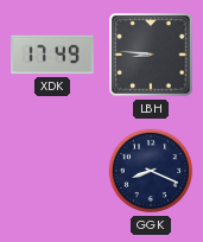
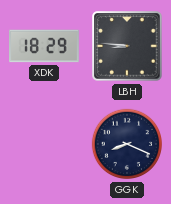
XDK: 17:49 -> 18:29
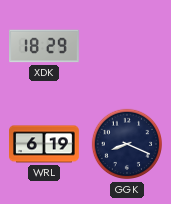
LBH: 8:46 -> none
WRL: none -> 6:19
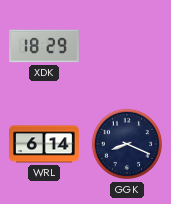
WRL: 6:19 -> 6:14
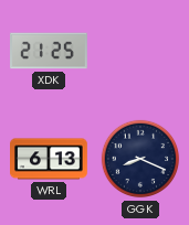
XDK: 18:29 -> 21:25
WRL: 6:14 -> 6:13
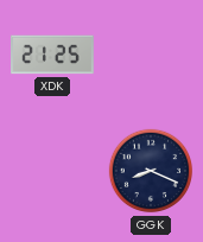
WRL: 6:13 -> none
